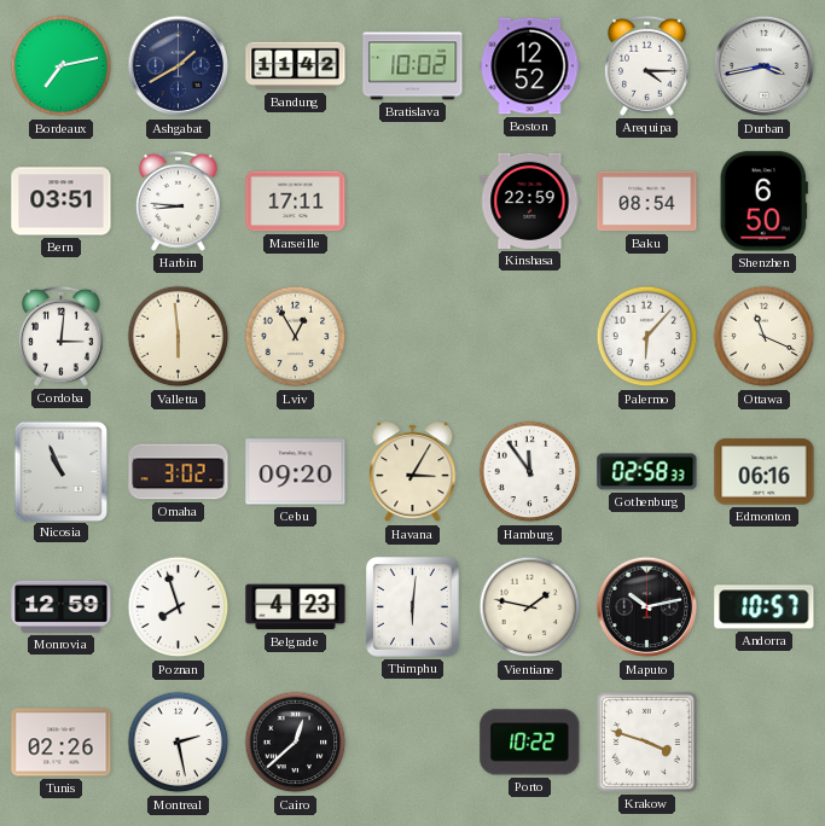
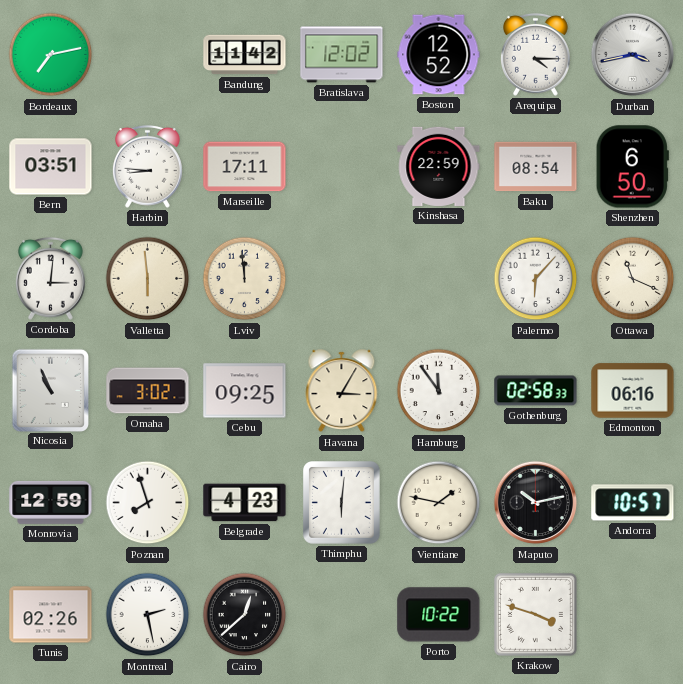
Ashgabat: 1:40 -> none
Bratislava: 10:02 -> 12:02
Lviv: 12:55 -> 11:59
Cebu: 09:20 -> 09:25
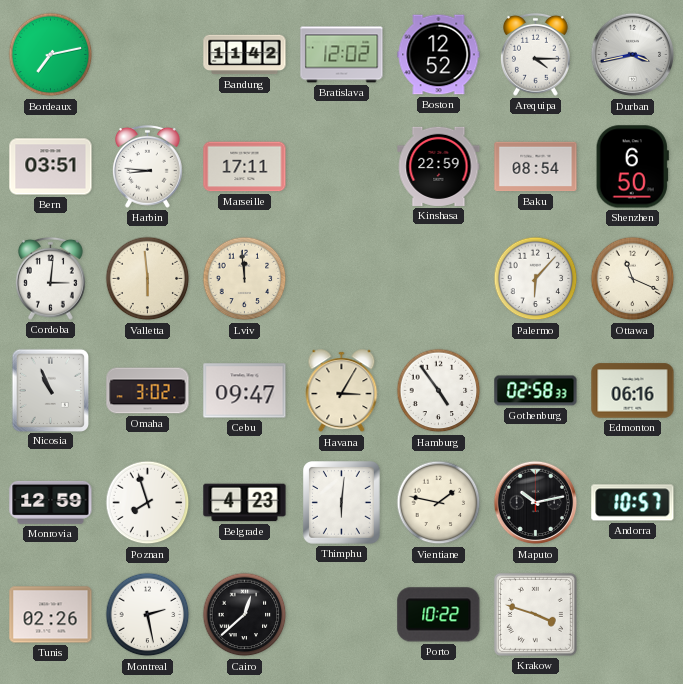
Cebu: 09:25 -> 09:47
Hamburg: 11:54 -> 4:54
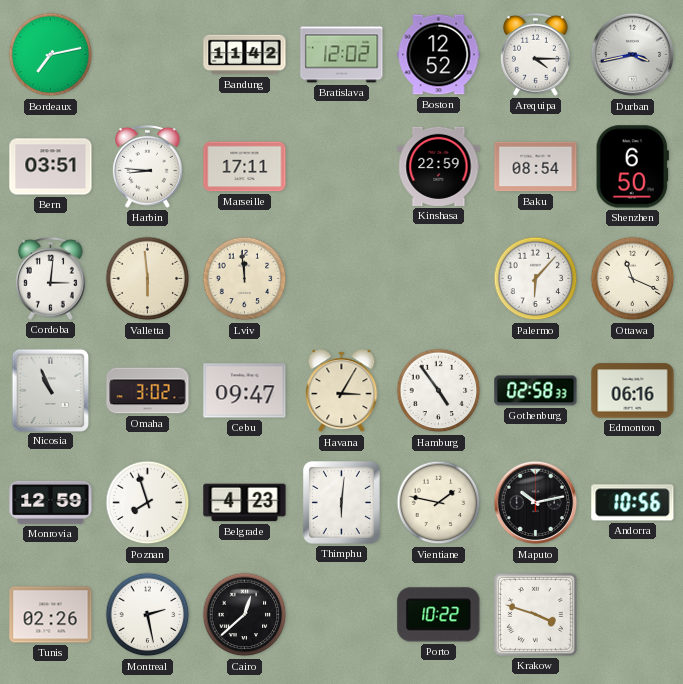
Andorra: 10:57 -> 10:56
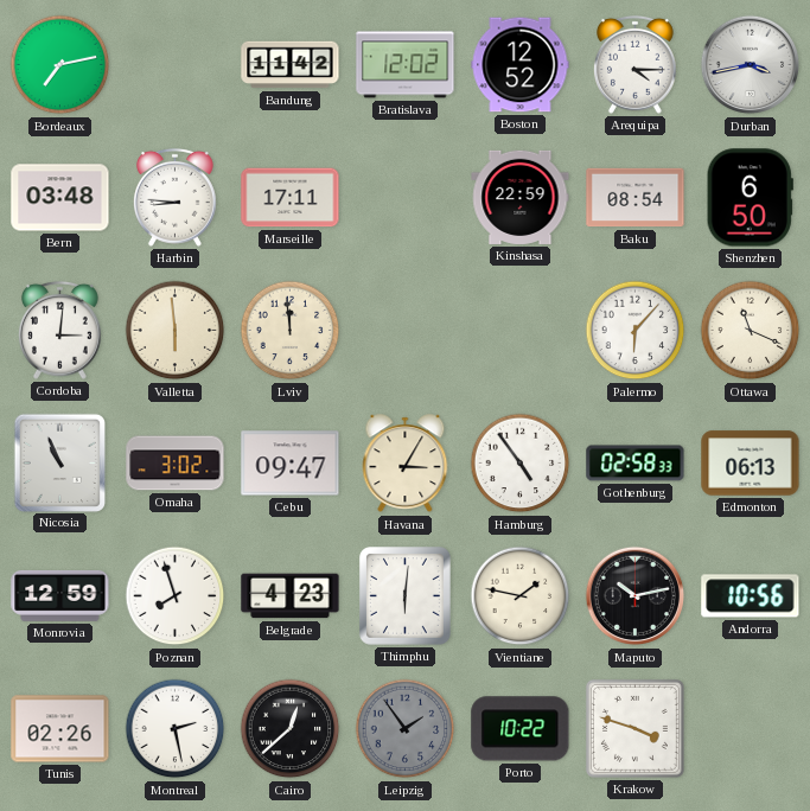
Bern: 03:51 -> 03:48
Edmonton: 06:16 -> 06:13
Leipzig: none -> 1:54
